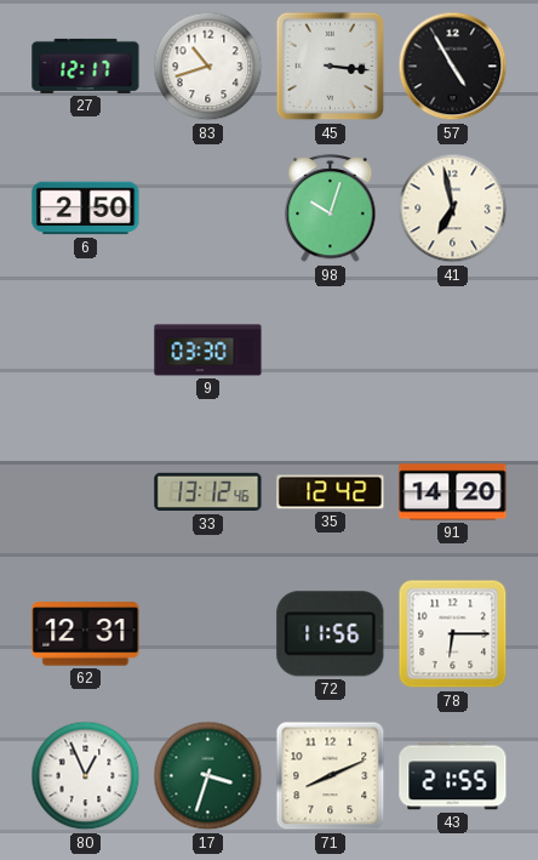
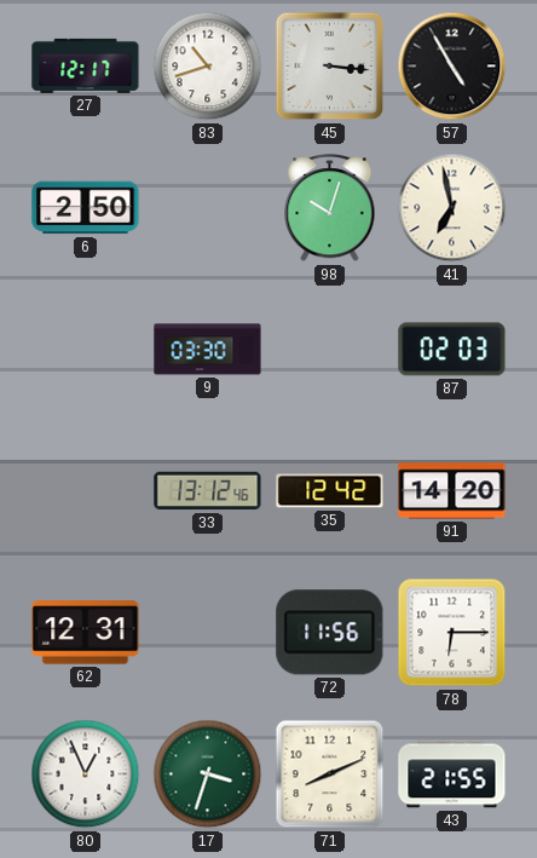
87: none -> 02:03
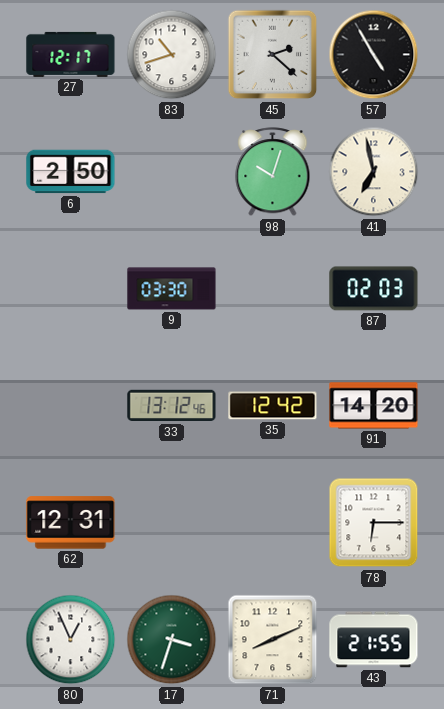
45: 3:16 -> 2:22
72: 11:56 -> none
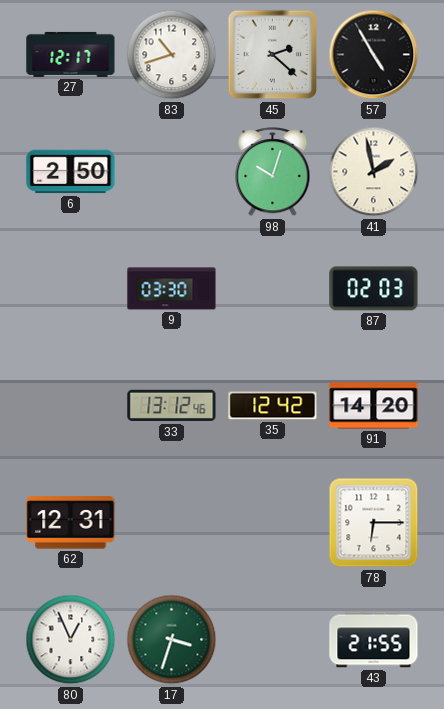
41: 6:58 -> 1:58
71: 8:11 -> none
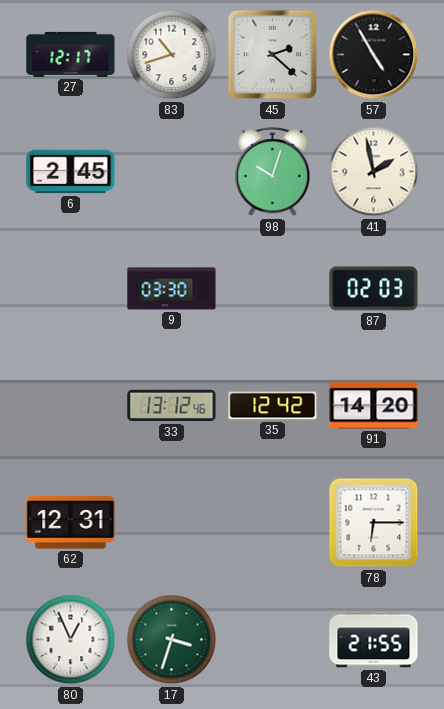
6: 2:50 -> 2:45
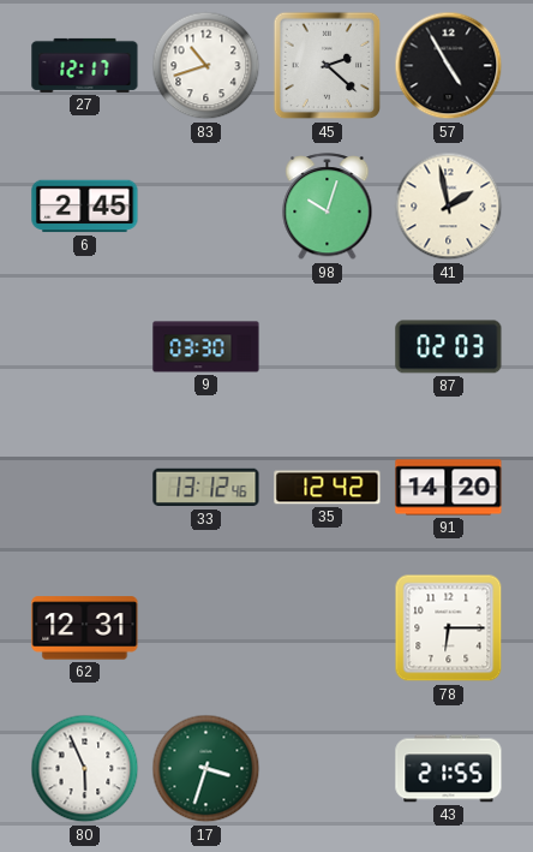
80: 12:56 -> 5:56
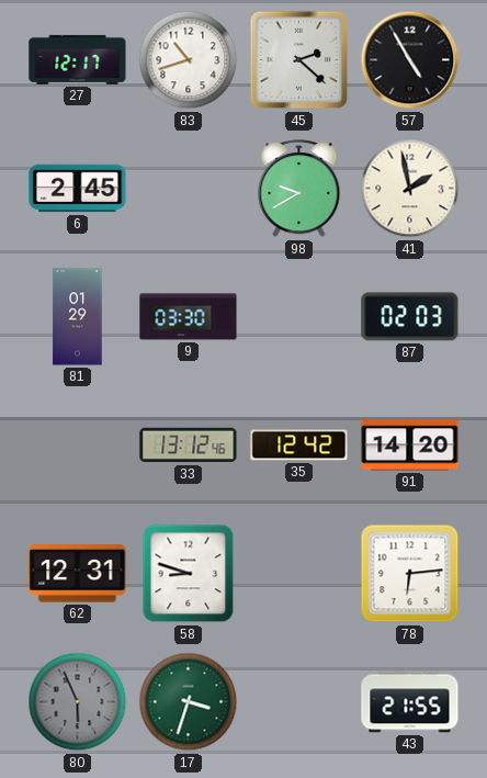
98: 10:03 -> 9:40
81: none -> 01:29
58: none -> 8:48
78: 6:15 -> 6:14
80 dial: white -> grey
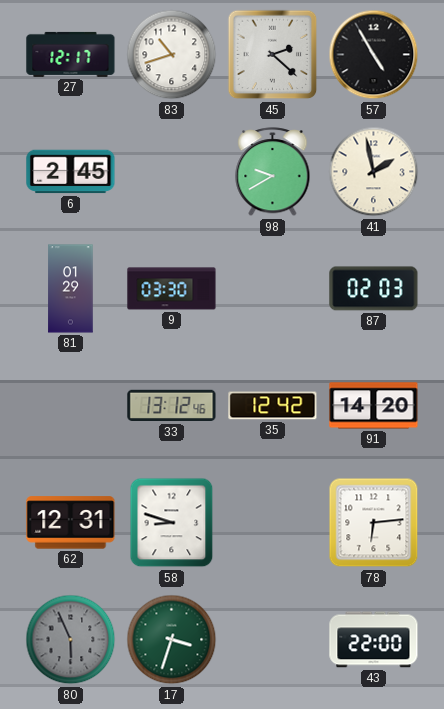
43: 21:55 -> 22:00
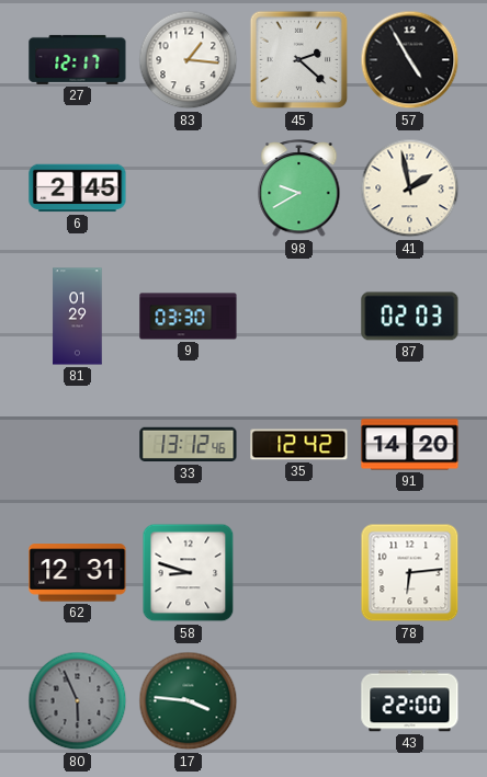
83: 10:42 -> 1:16
17: 3:33 -> 3:46
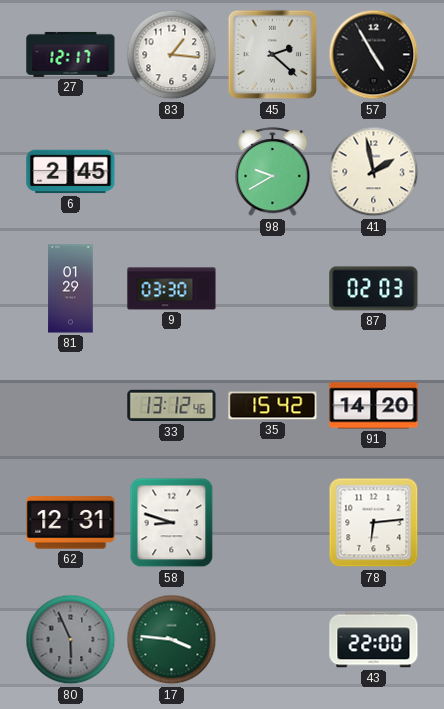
35: 12:42 -> 15:42
